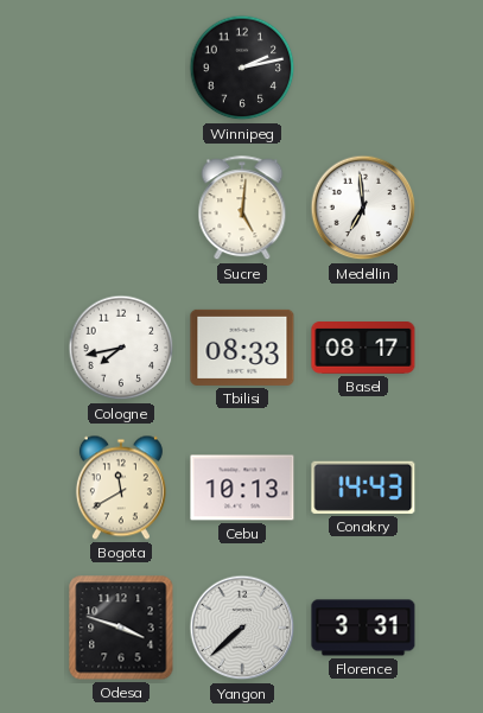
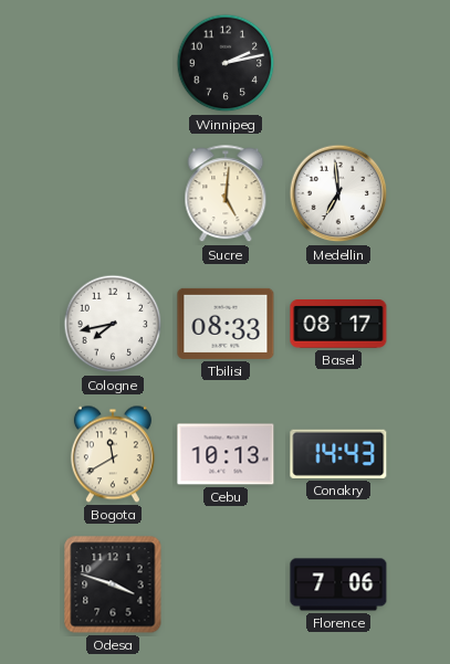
Yangon: 7:38 -> none
Florence: 3:31 -> 7:06
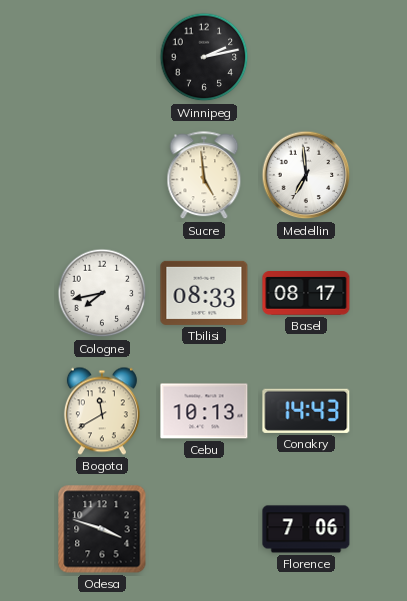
Sucre: 5:01 -> 4:59
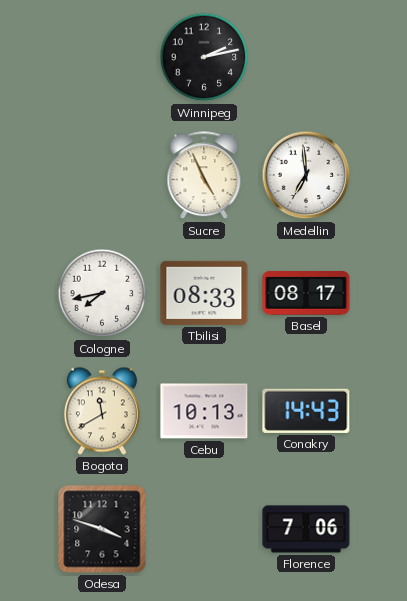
Sucre: 4:59 -> 4:56
